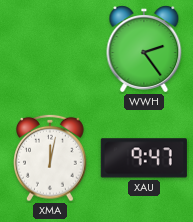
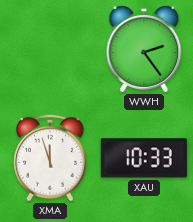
XMA: 12:02 -> 11:57
XAU: 9:47 -> 10:33
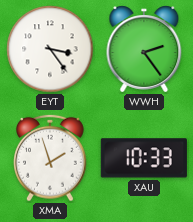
EYT: none -> 3:24
XMA: 11:57 -> 1:57
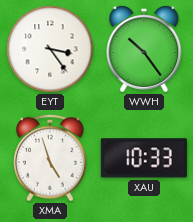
WWH: 2:24 -> 10:24
XMA: 1:57 -> 4:57
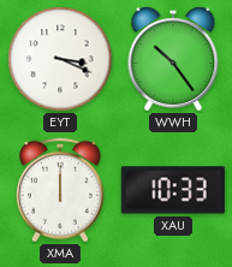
EYT: 3:24 -> 3:19
XMA: 4:57 -> 12:00
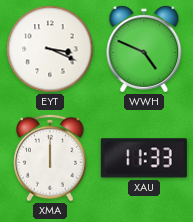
WWH: 10:24 -> 4:49
XAU: 10:33 -> 11:33
